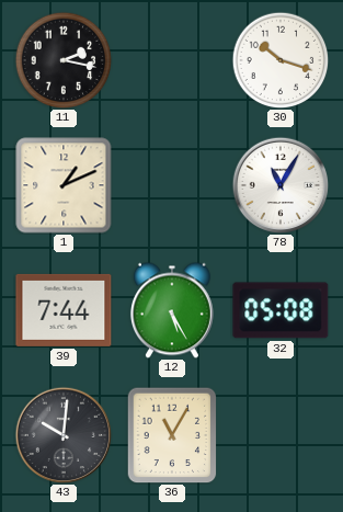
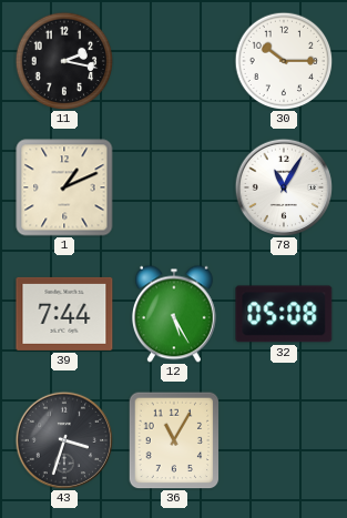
30: 10:18 -> 10:15
43: 10:01 -> 3:33
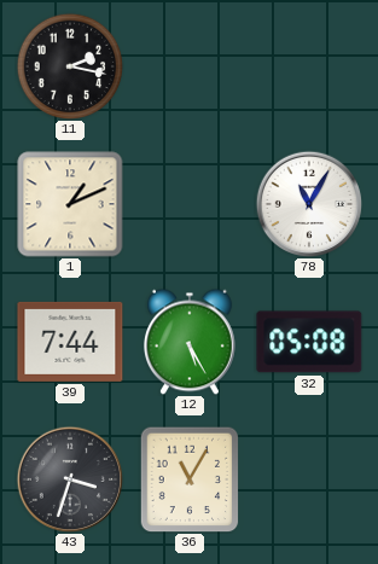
30: 10:15 -> none
